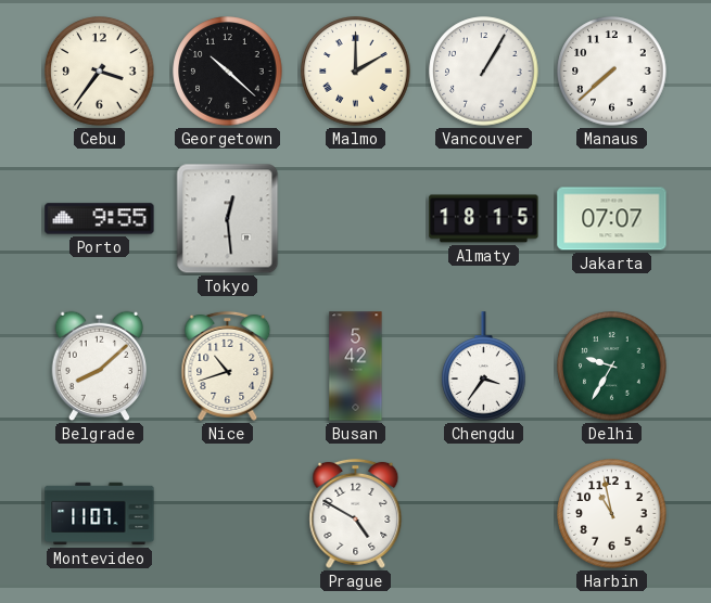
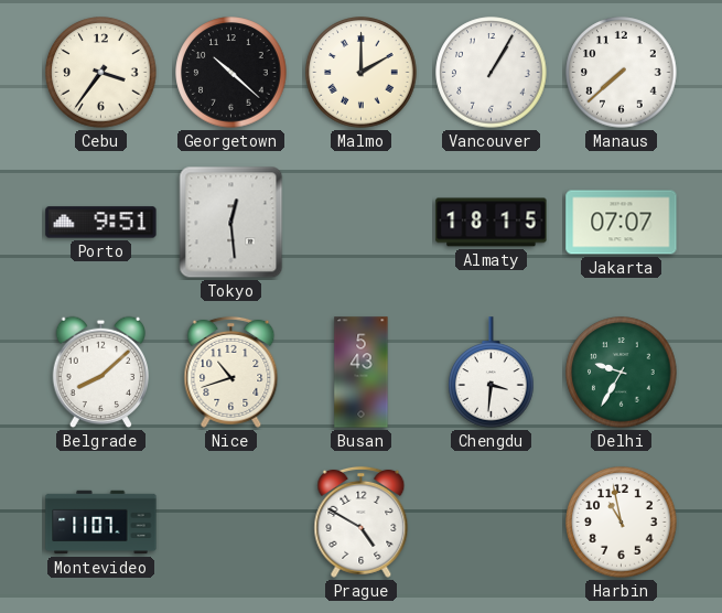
Porto: 9:55 -> 9:51
Busan: 5:42 -> 5:43
Chengdu: 3:36 -> 3:31
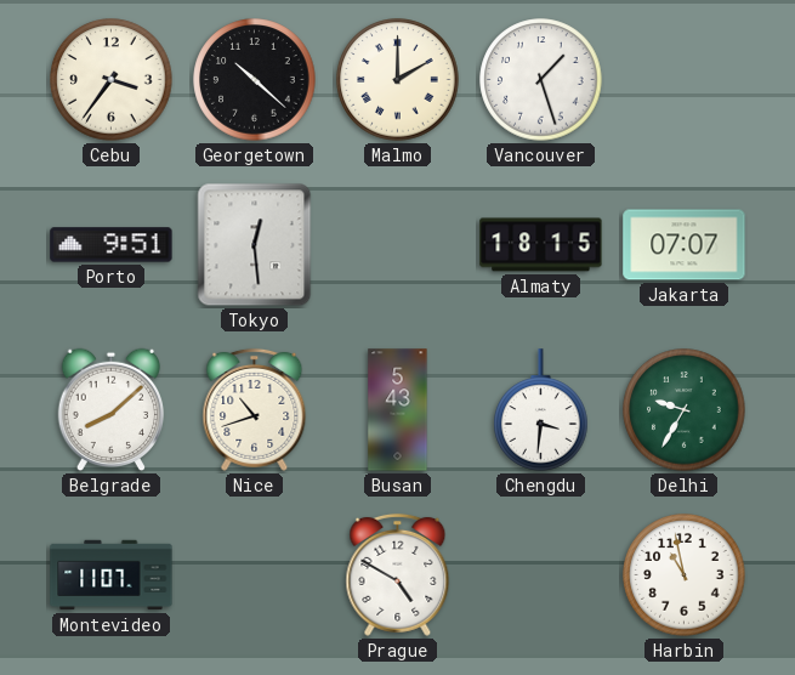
Vancouver: 1:05 -> 1:27
Manaus: 7:38 -> none
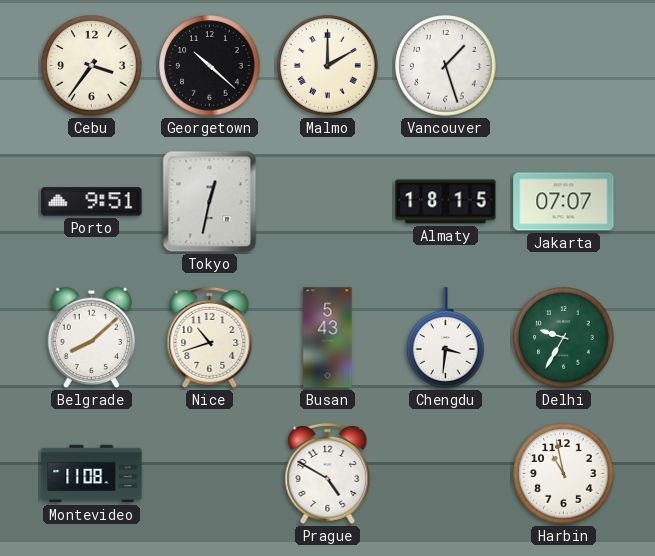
Tokyo: 12:29 -> 12:32
Montevideo: 11:07 -> 11:08
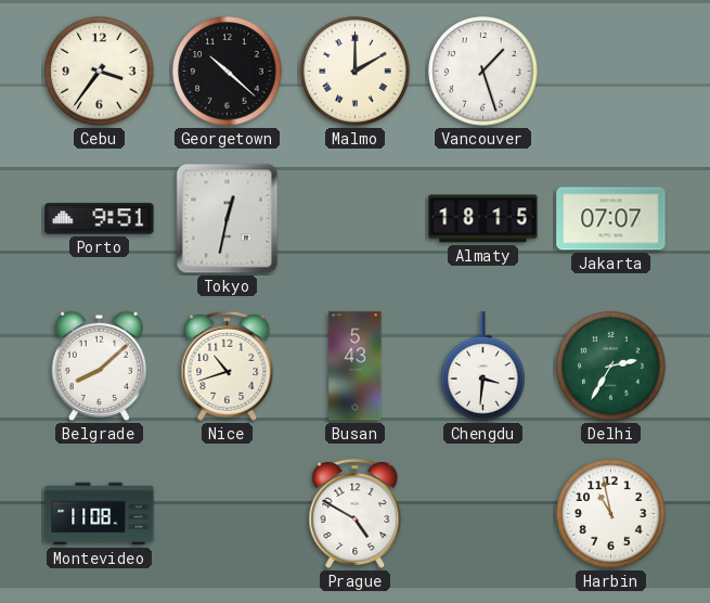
Delhi: 9:35 -> 2:35
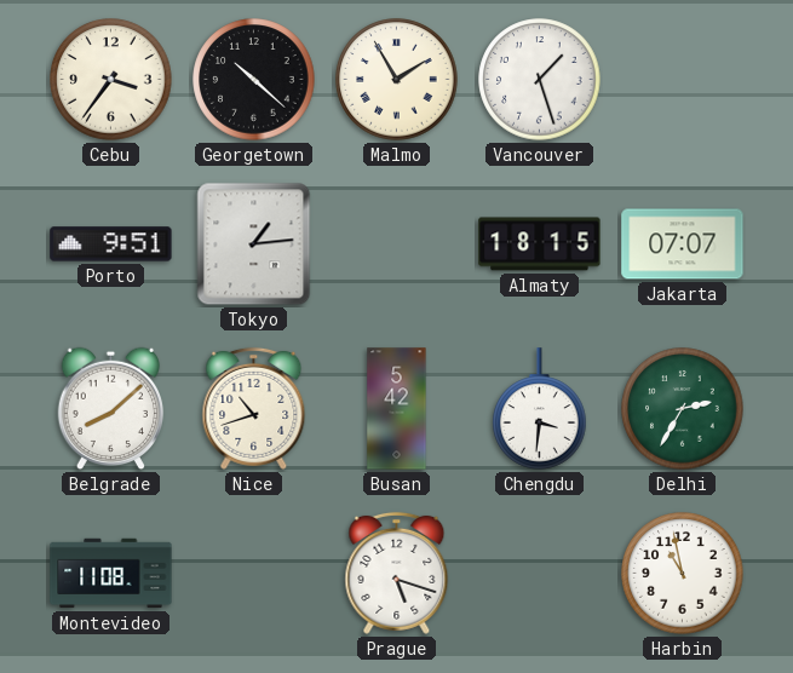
Malmo: 2:00 -> 1:55
Tokyo: 12:32 -> 1:14
Busan: 5:43 -> 5:42
Prague: 4:50 -> 5:18
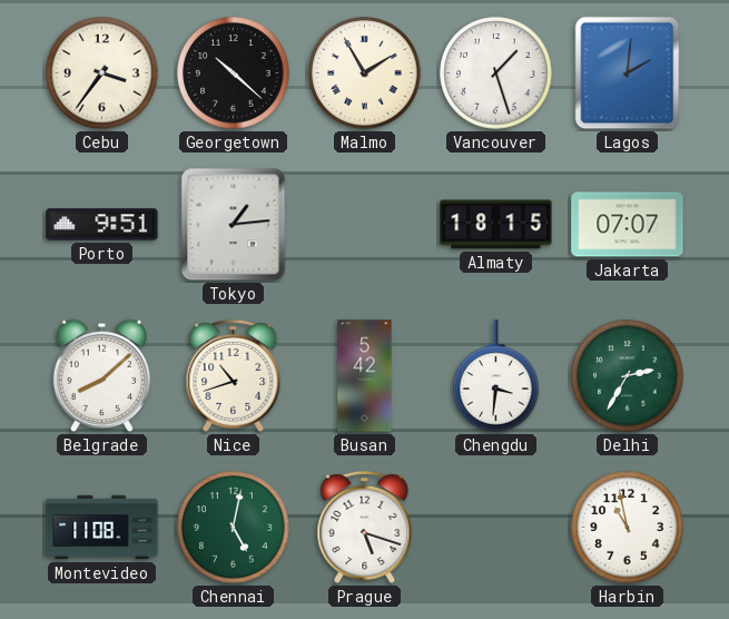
Lagos: none -> 2:01
Chennai: none -> 5:02
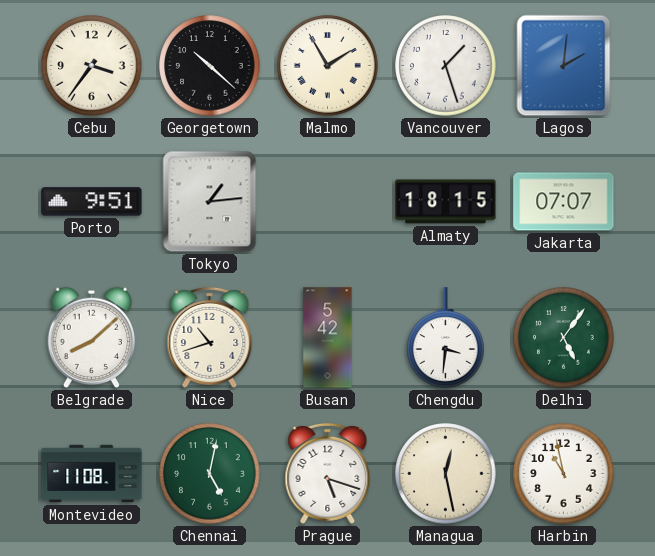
Delhi: 2:35 -> 5:06
Managua: none -> 12:28
